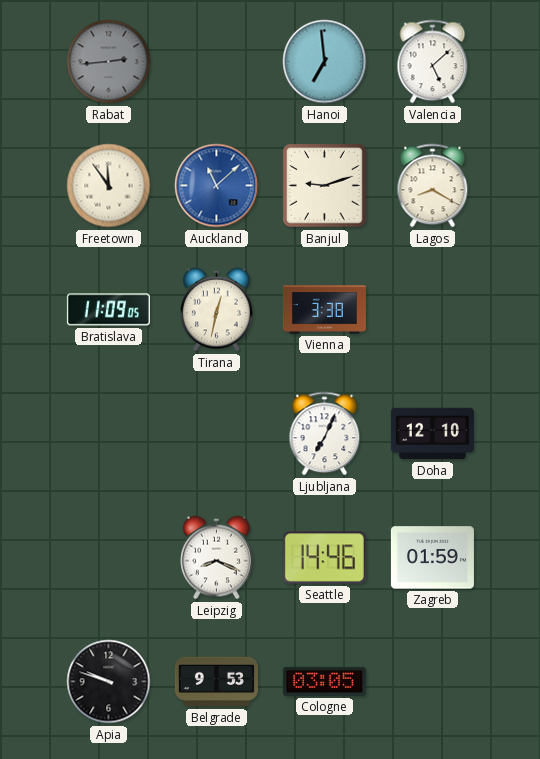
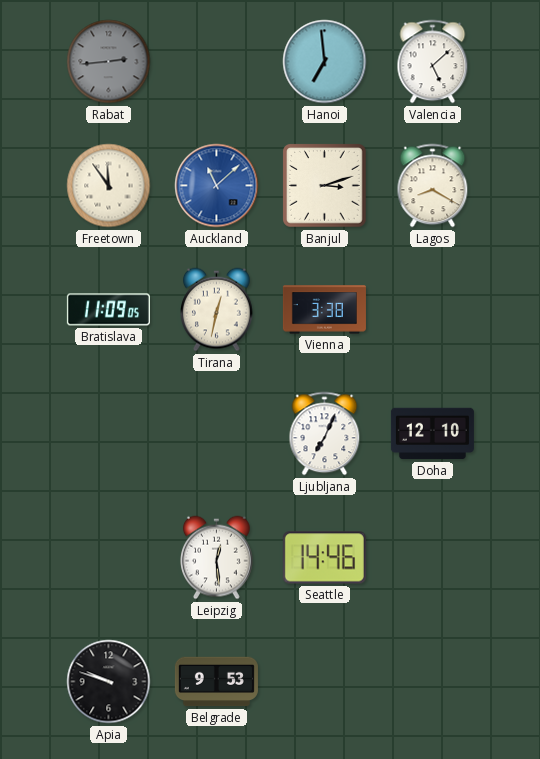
Banjul: 9:12 -> 3:12
Leipzig: 8:19 -> 12:29
Zagreb: 01:59 -> none
Cologne: 03:05 -> none
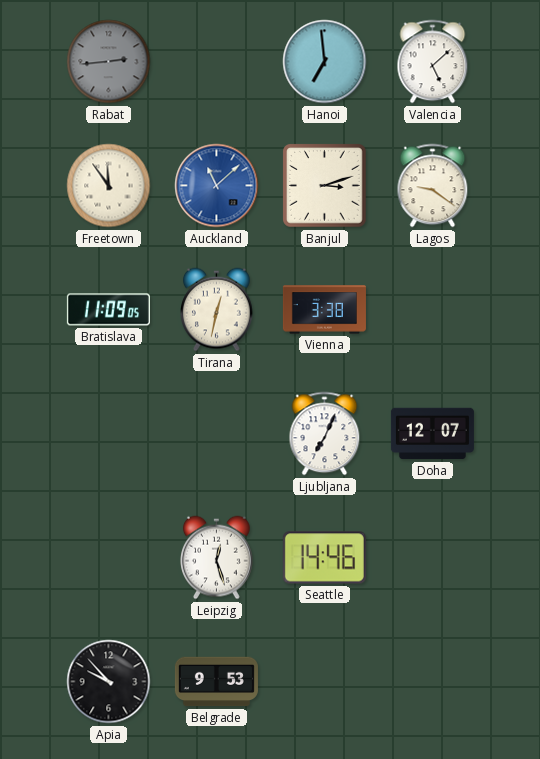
Lagos: 8:20 -> 9:21
Doha: 12:10 -> 12:07
Leipzig: 12:29 -> 12:27
Apia: 9:48 -> 9:53
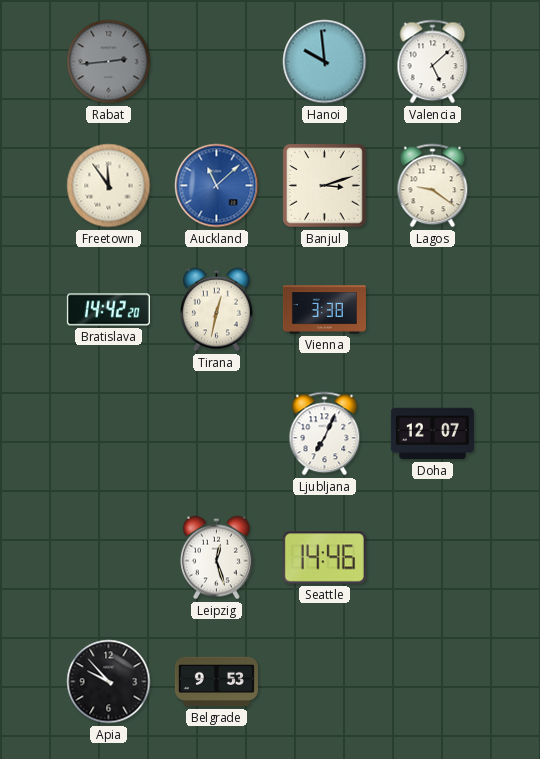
Hanoi: 6:59 -> 9:59
Bratislava: 11:09 -> 14:42
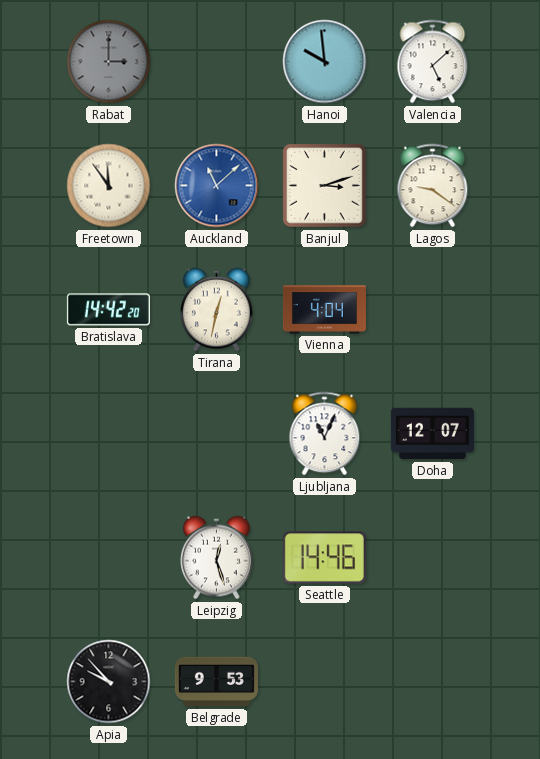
Rabat: 2:44 -> 3:00
Vienna: 3:38 -> 4:04
Ljubljana: 7:04 -> 11:04
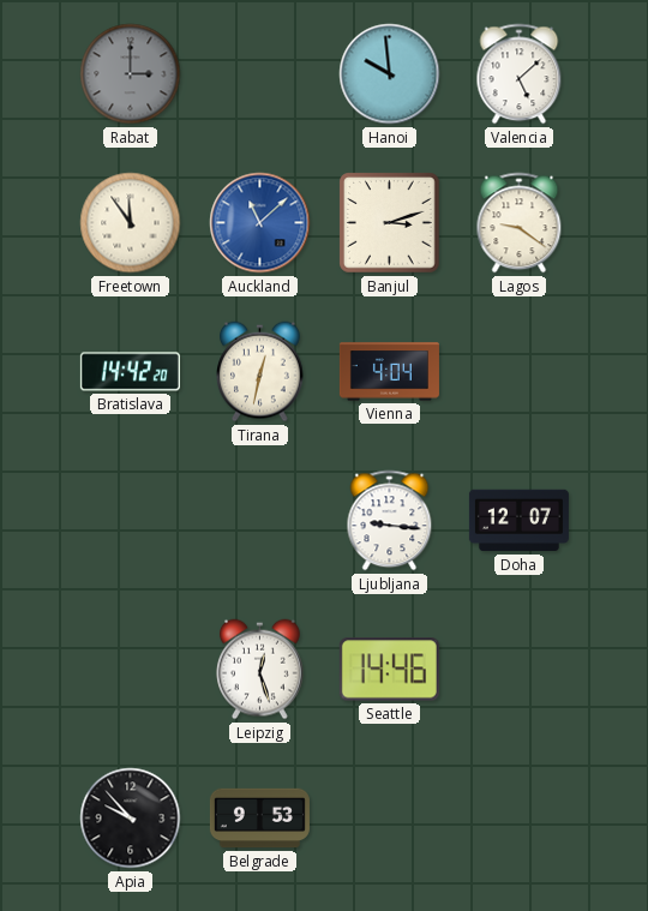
Ljubljana: 11:04 -> 9:16
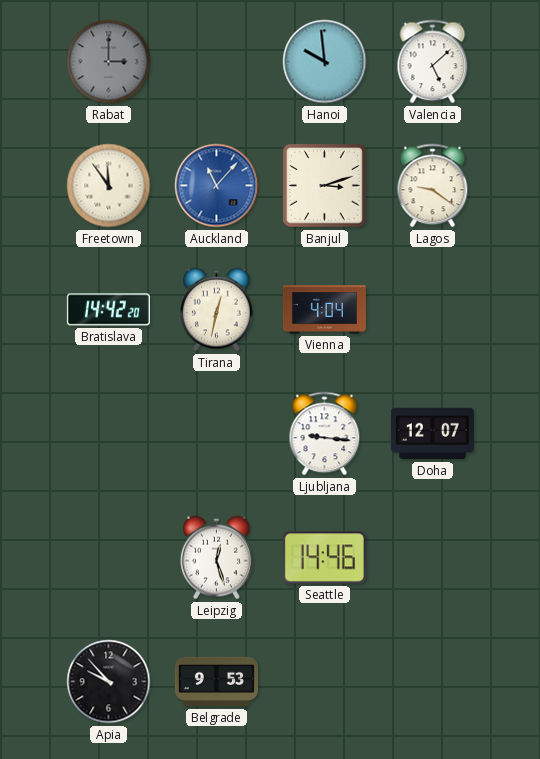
Auckland: 11:08 -> 11:07
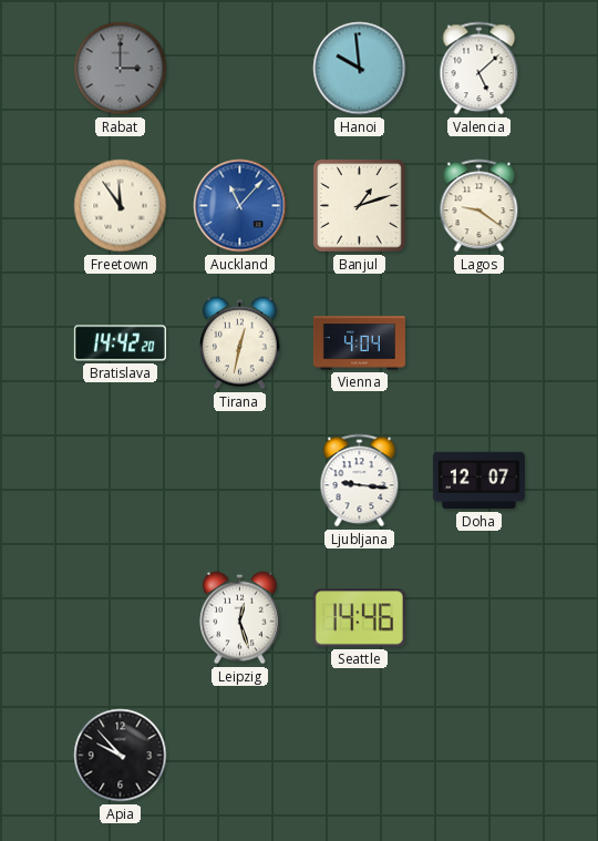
Banjul: 3:12 -> 1:12
Belgrade: 9:53 -> none
